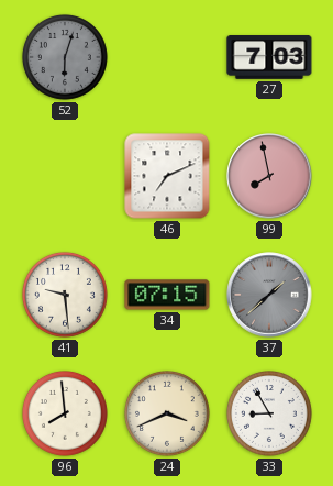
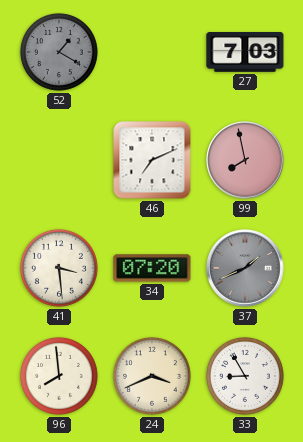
52: 6:03 -> 1:20
41: 9:29 -> 3:29
34: 07:15 -> 07:20
37: 1:38 -> 1:41
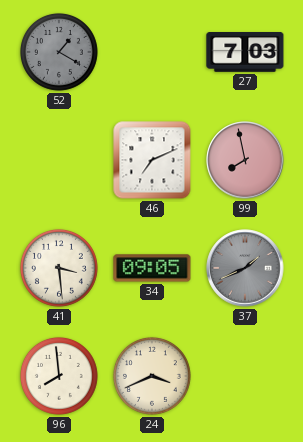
34: 07:20 -> 09:05
33: 8:55 -> none
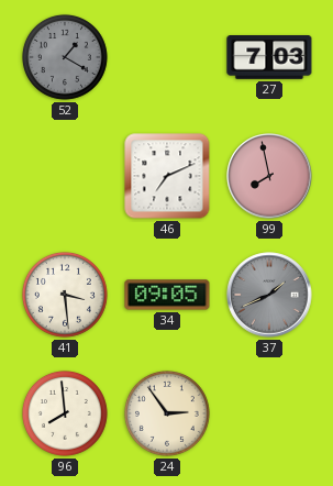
24: 3:41 -> 2:54
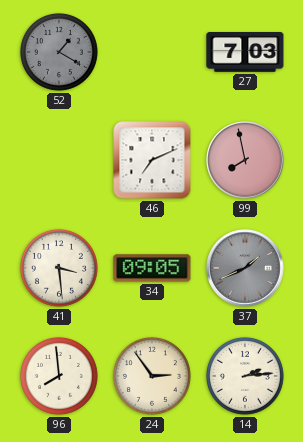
14: none -> 2:14
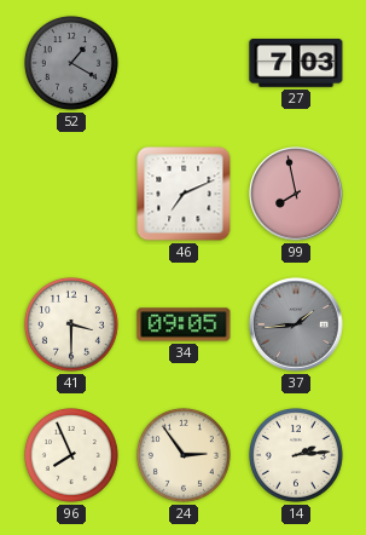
41: 3:29 -> 3:30
37: 1:41 -> 1:44
96: 7:59 -> 7:56
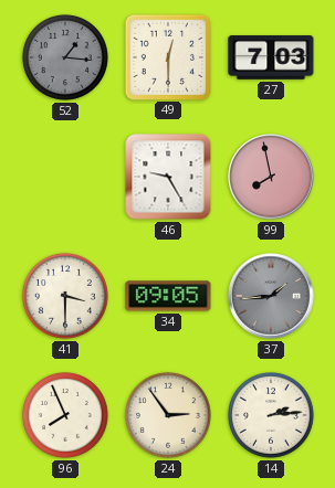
52: 1:20 -> 1:16
49: none -> 12:30
46: 7:11 -> 9:25
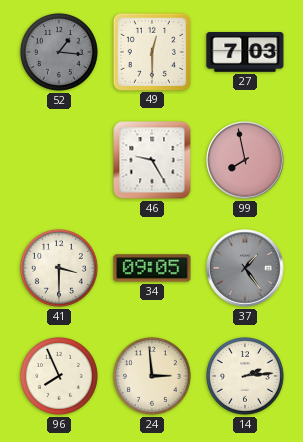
37: 1:44 -> 1:24
24: 2:54 -> 2:59
